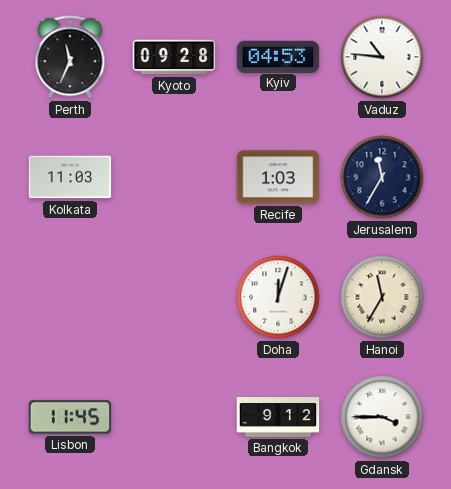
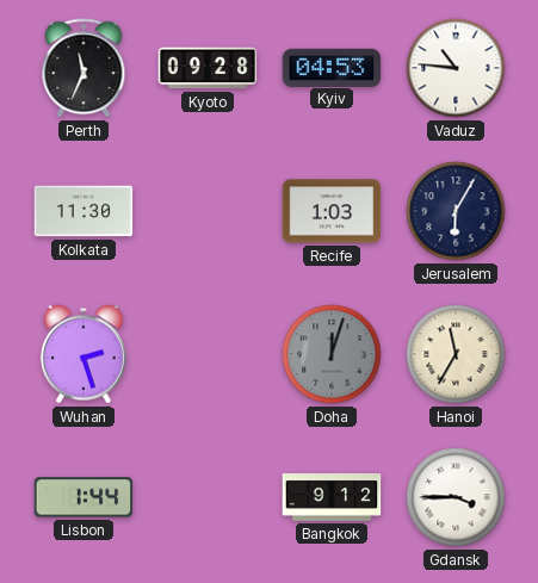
Kolkata: 11:03 -> 11:30
Jerusalem: 11:35 -> 6:05
Wuhan: none -> 2:27
Doha dial: white -> grey
Lisbon: 11:45 -> 1:44
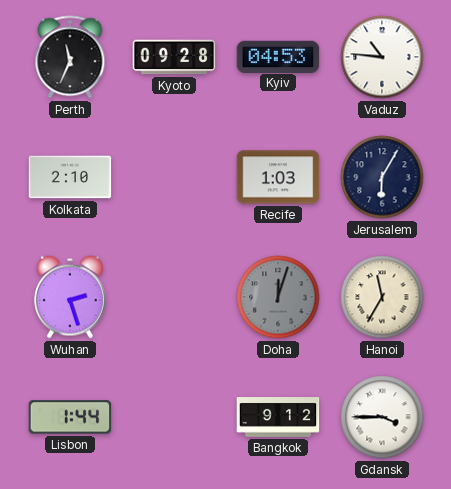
Kolkata: 11:30 -> 2:10
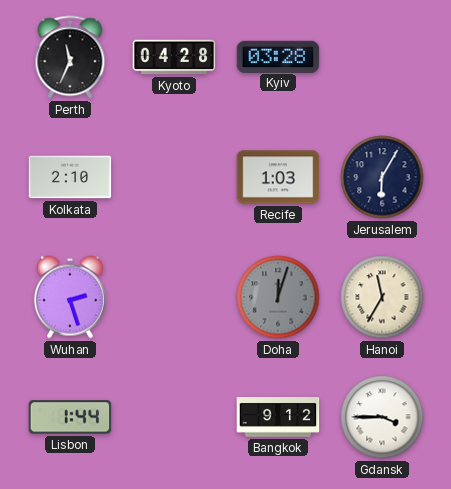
Kyoto: 09:28 -> 04:28
Kyiv: 04:53 -> 03:28
Vaduz: 10:46 -> none
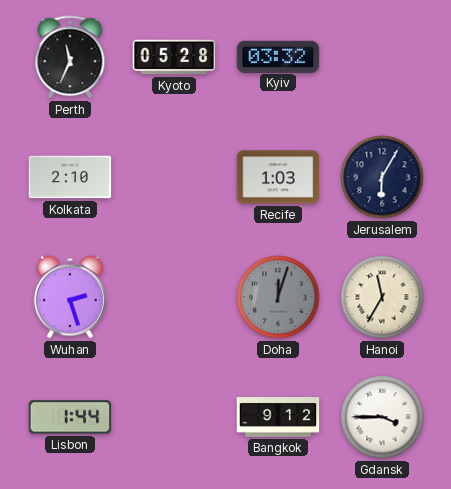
Kyoto: 04:28 -> 05:28
Kyiv: 03:28 -> 03:32
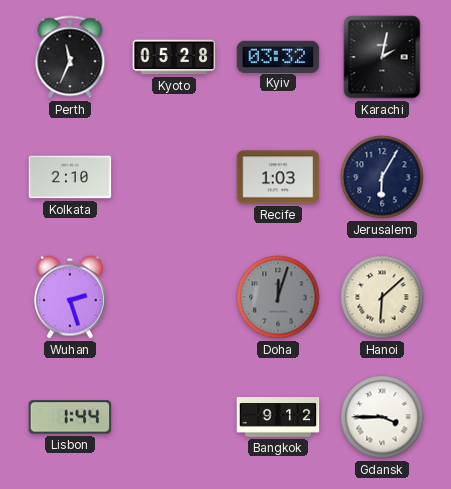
Karachi: none -> 2:02
Hanoi: 11:35 -> 6:08
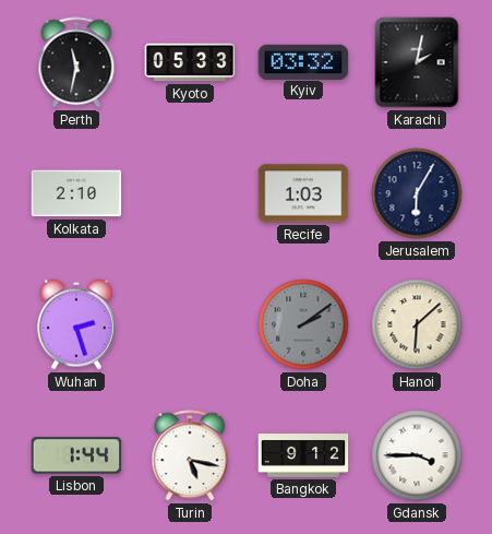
Perth: 11:34 -> 11:32
Kyoto: 05:28 -> 05:33
Doha: 12:03 -> 2:09
Turin: none -> 5:17
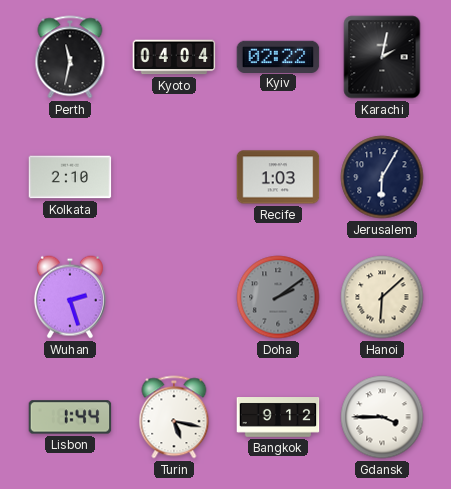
Kyoto: 05:33 -> 04:04
Kyiv: 03:32 -> 02:22
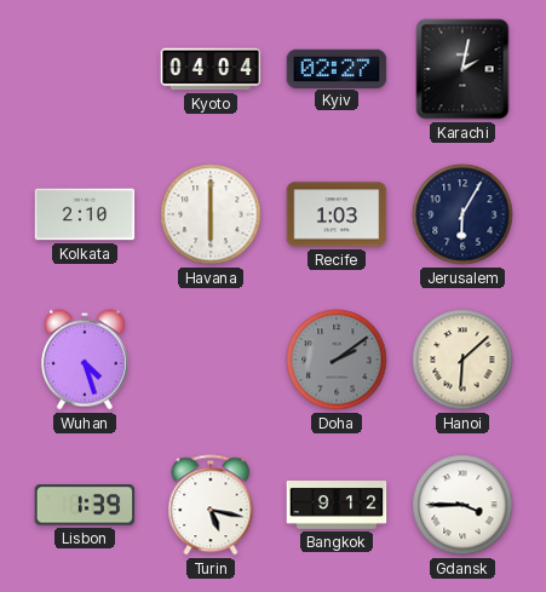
Perth: 11:32 -> none
Kyiv: 02:22 -> 02:27
Havana: none -> 6:00
Wuhan: 2:27 -> 4:27
Lisbon: 1:44 -> 1:39
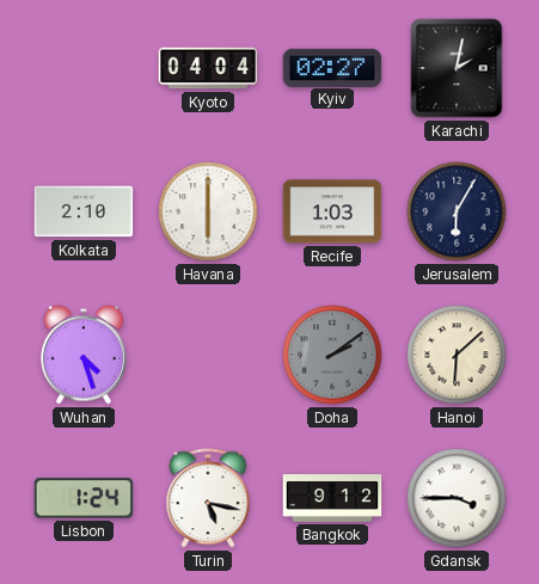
Lisbon: 1:39 -> 1:24
